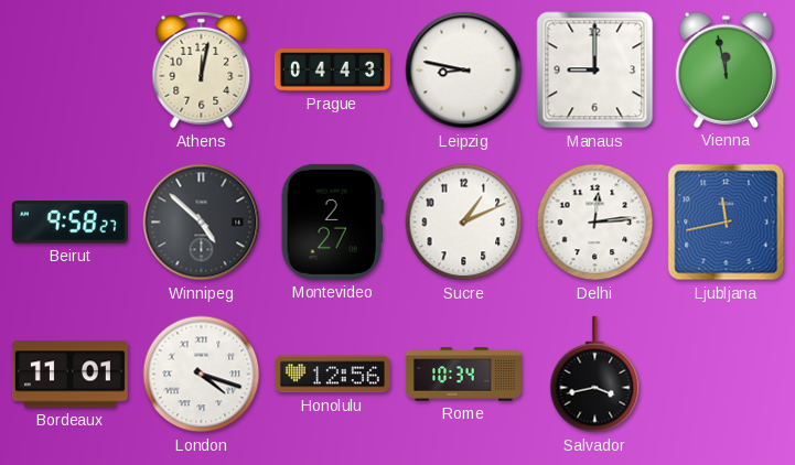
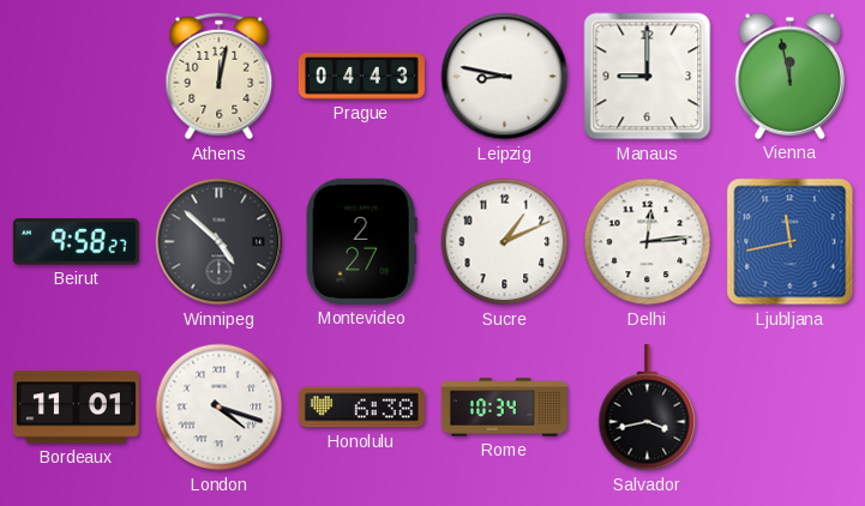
Honolulu: 12:56 -> 6:38
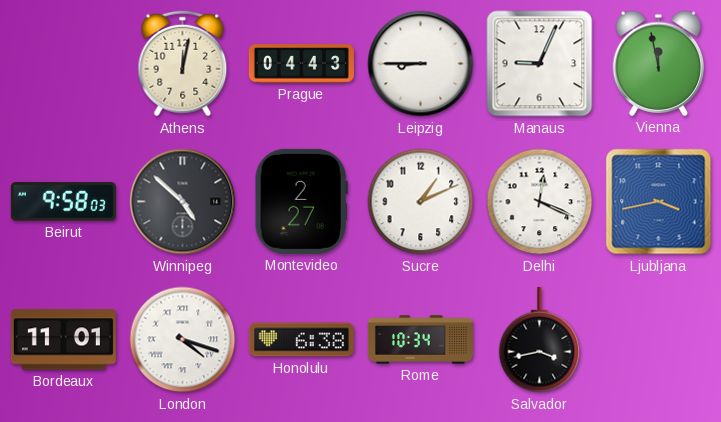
Leipzig: 8:47 -> 8:45
Manaus: 9:00 -> 9:04
Beirut: 9:58:27 -> 9:58:03
Delhi: 12:14 -> 12:19
Ljubljana: 11:43 -> 3:43
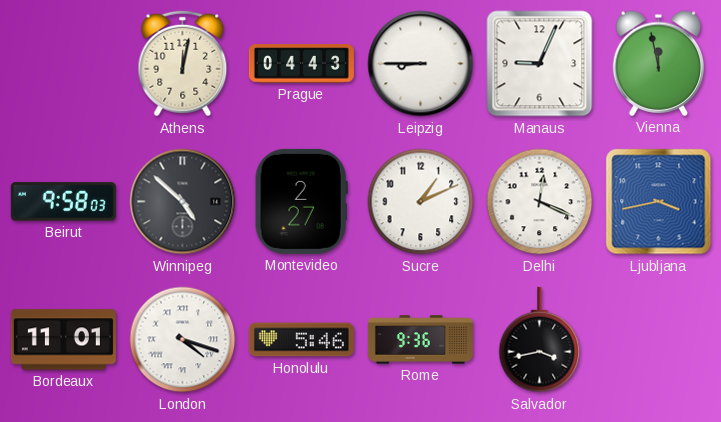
Honolulu: 6:38 -> 5:46
Rome: 10:34 -> 9:36
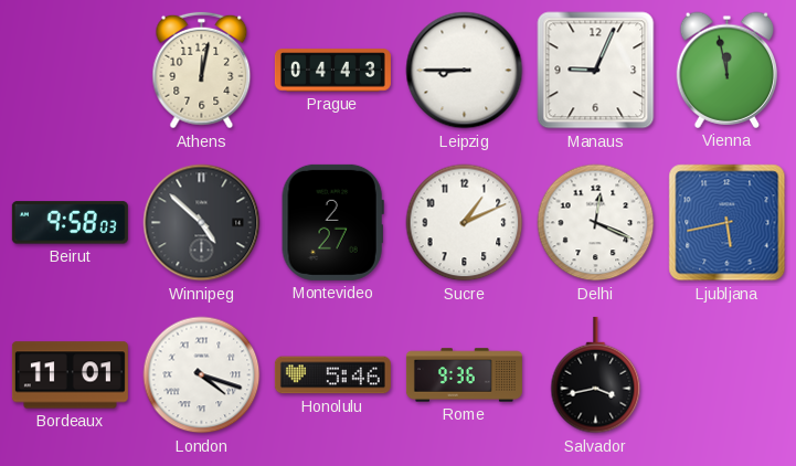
Ljubljana: 3:43 -> 5:43
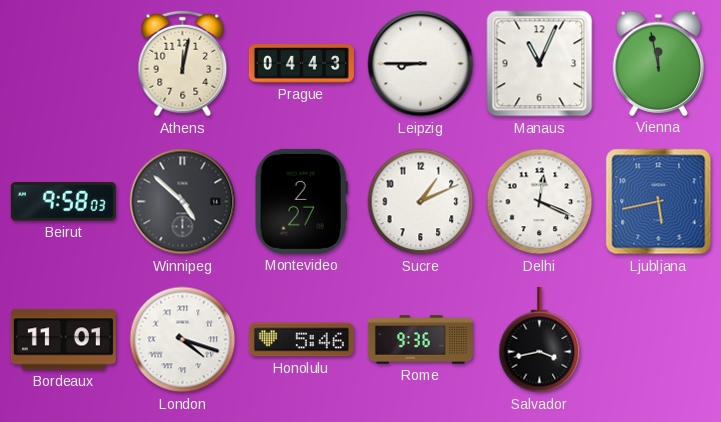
Manaus: 9:04 -> 11:04
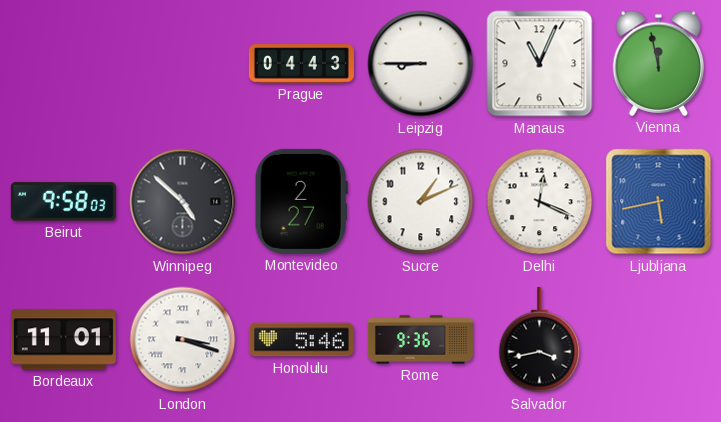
Athens: 12:02 -> none
London: 4:18 -> 3:18
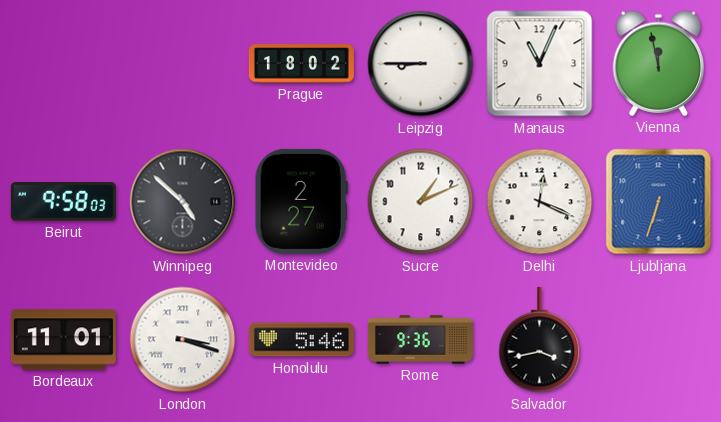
Prague: 04:43 -> 18:02
Ljubljana: 5:43 -> 6:33
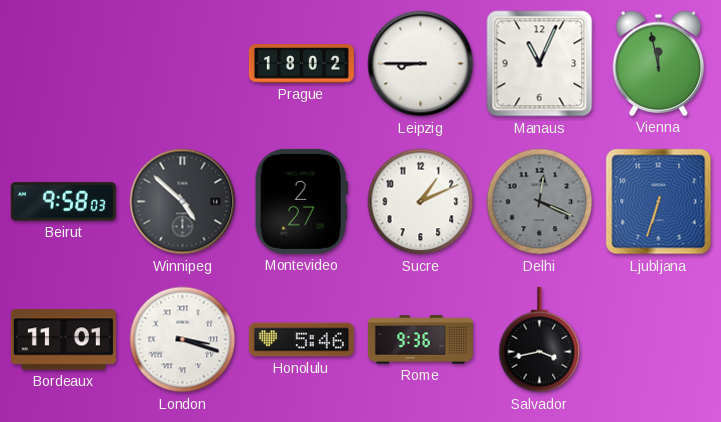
Delhi dial: white -> grey
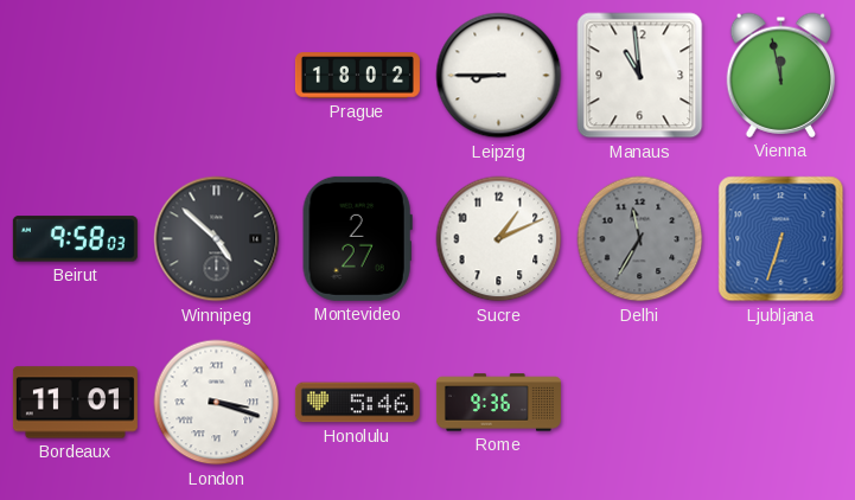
Manaus: 11:04 -> 10:59
Delhi: 12:19 -> 11:35
Salvador: 3:43 -> none
